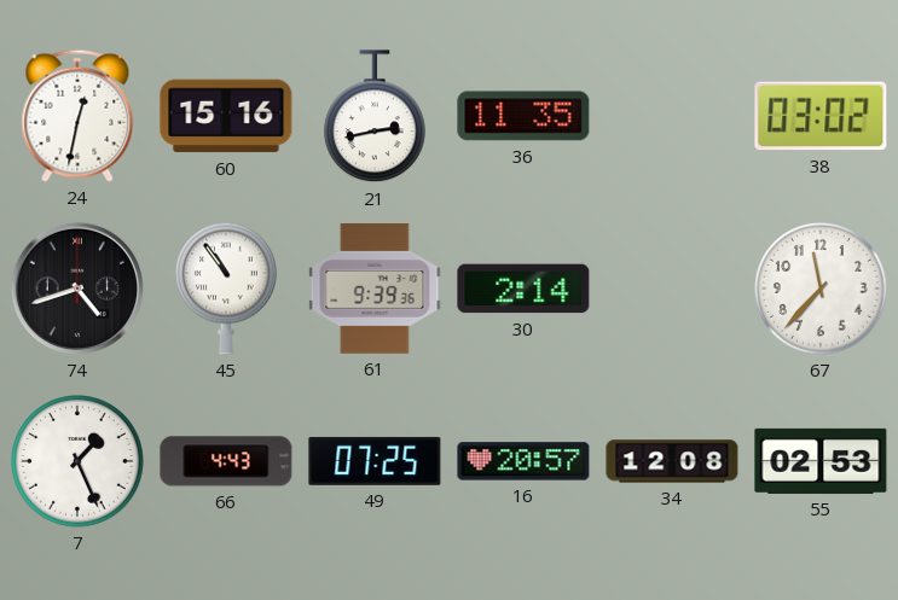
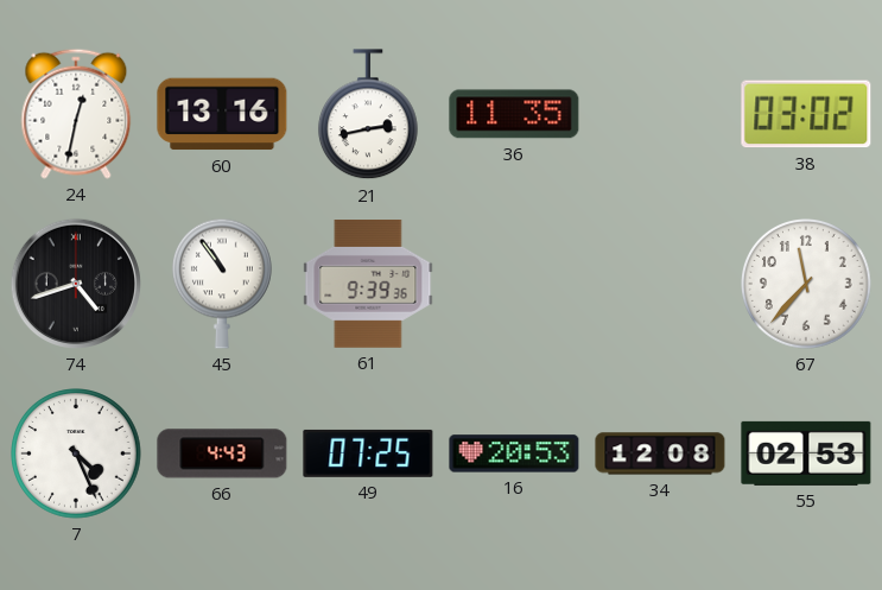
60: 15:16 -> 13:16
30: 2:14 -> none
7: 1:26 -> 4:26
16: 20:57 -> 20:53
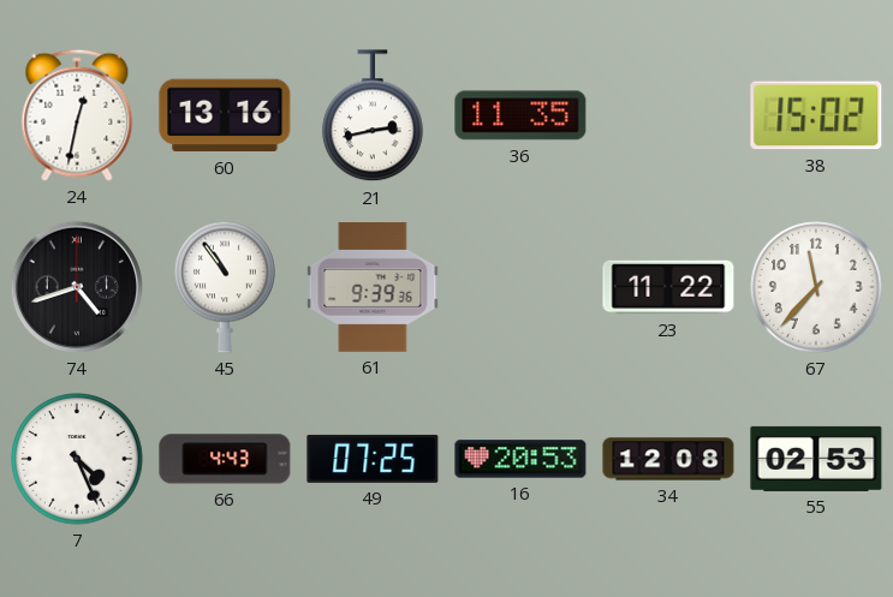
38: 03:02 -> 15:02
23: none -> 11:22
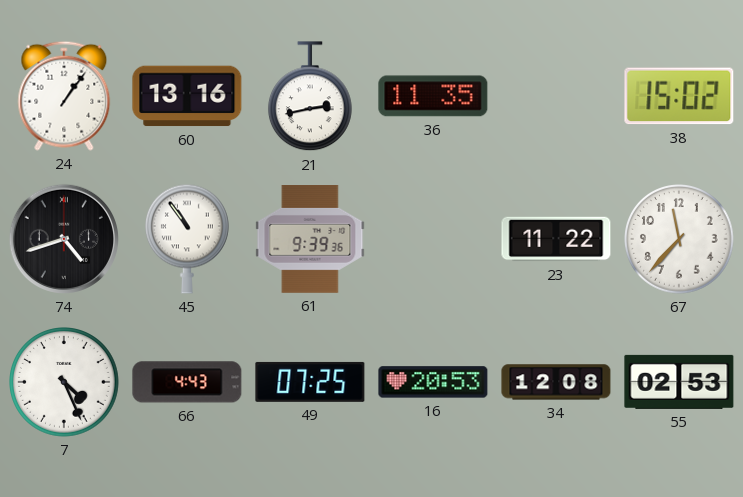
24: 12:32 -> 1:06
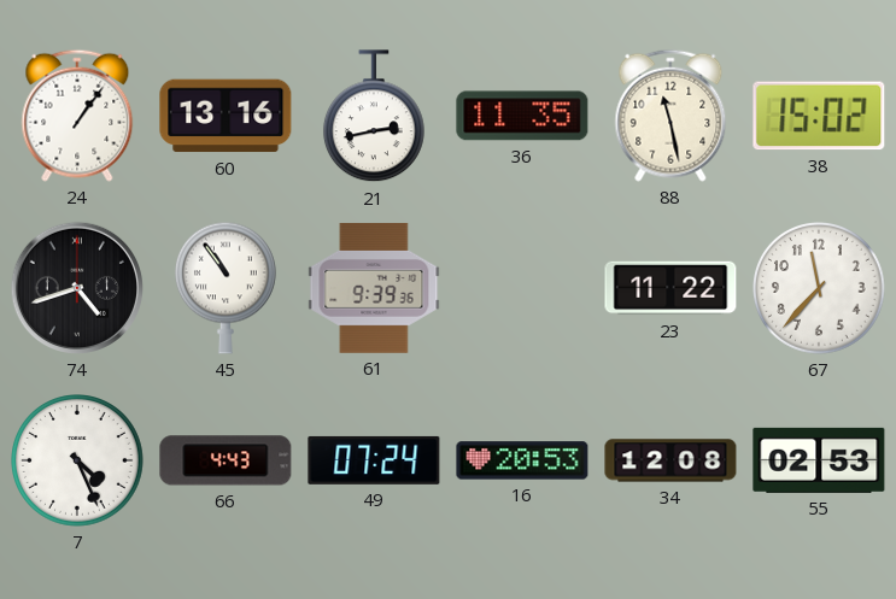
88: none -> 11:28
49: 07:25 -> 07:24
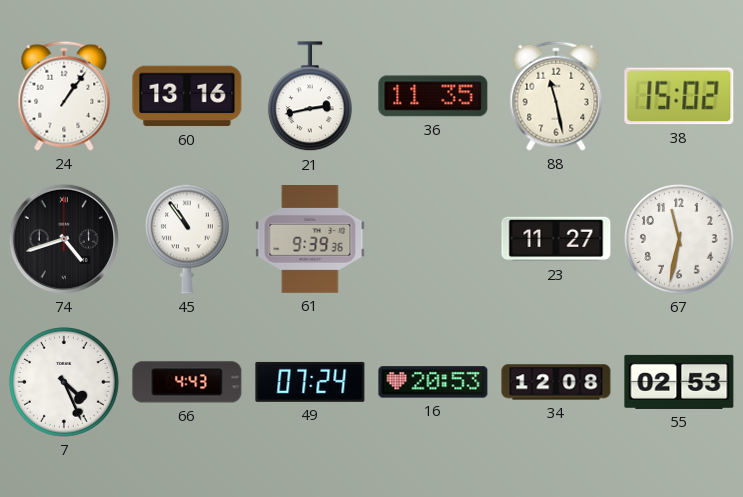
23: 11:22 -> 11:27
67: 11:37 -> 11:32
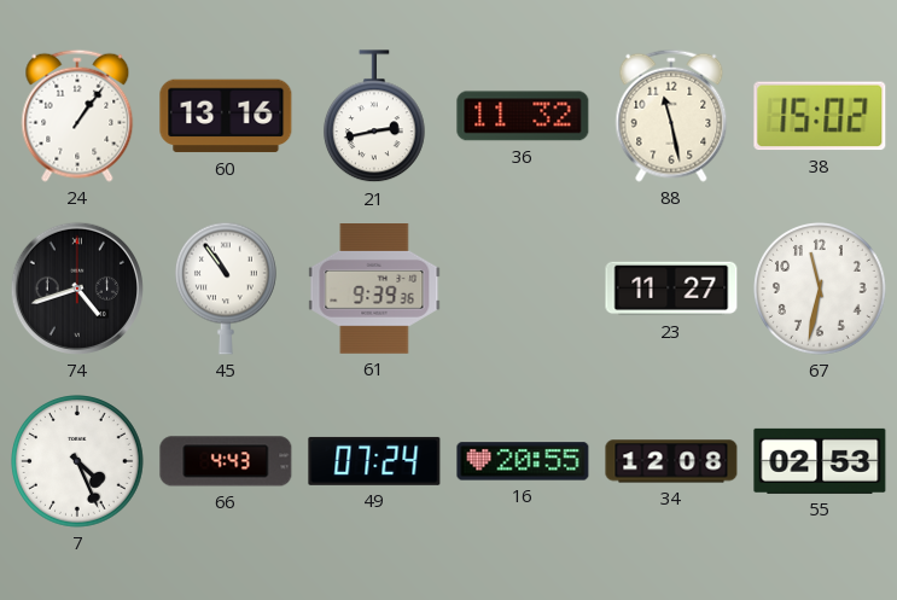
36: 11:35 -> 11:32
16: 20:53 -> 20:55
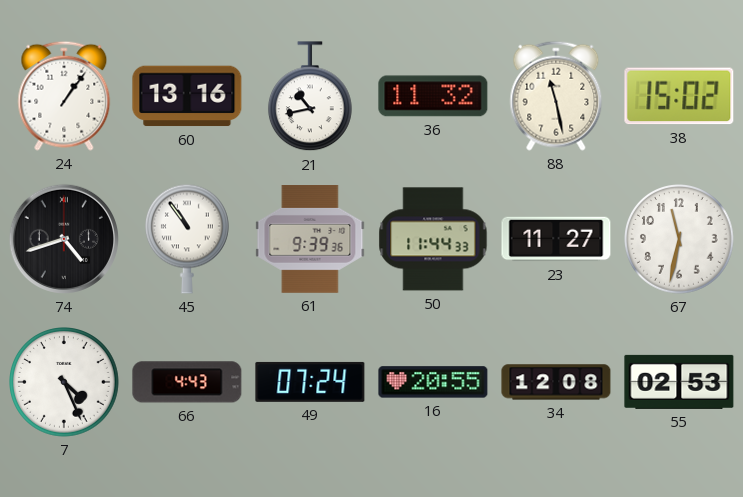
21: 2:43 -> 10:43
50: none -> 11:44
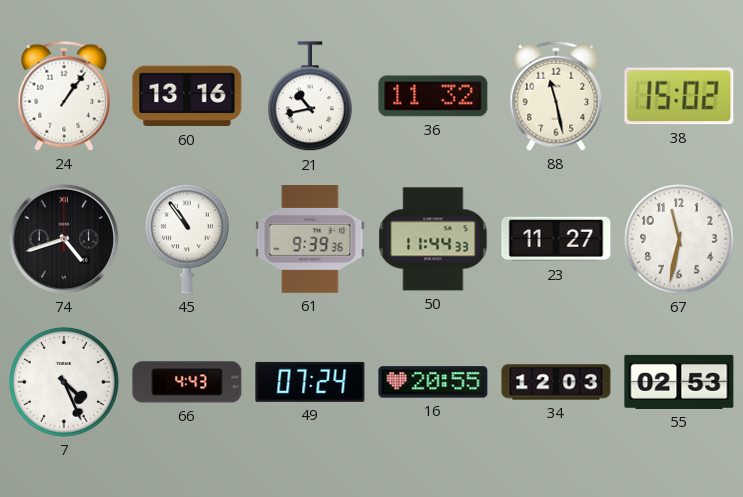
34: 12:08 -> 12:03
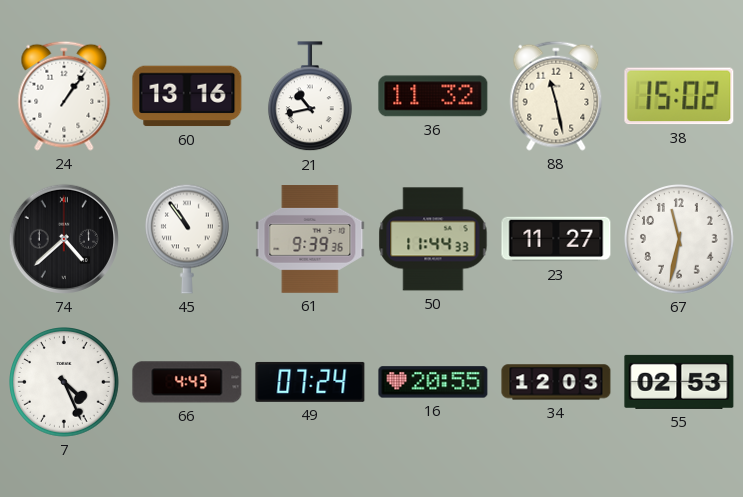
74: 4:42 -> 4:38
